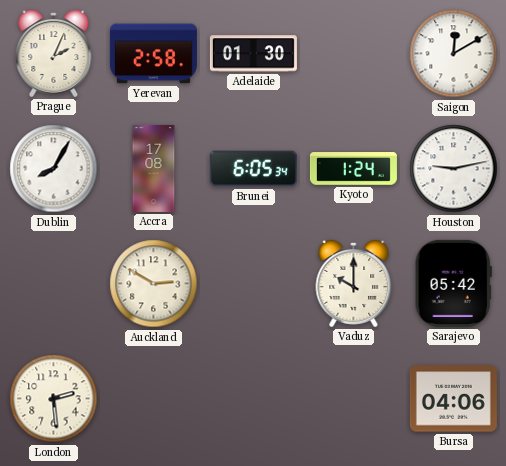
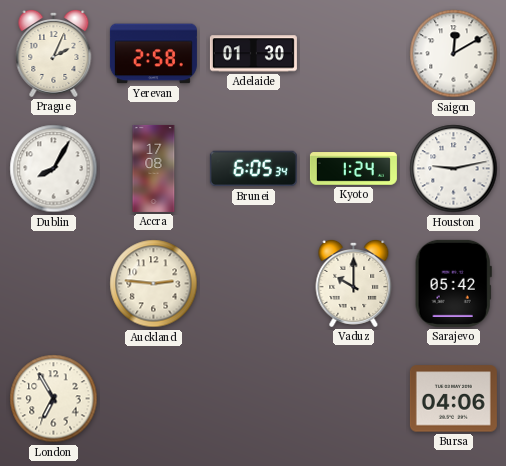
Auckland: 2:50 -> 2:46
London: 2:29 -> 6:55
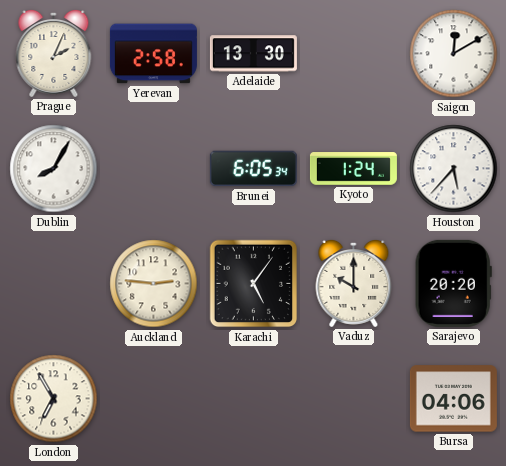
Adelaide: 01:30 -> 13:30
Accra: 17:08 -> none
Houston: 9:13 -> 5:37
Karachi: none -> 5:06
Sarajevo: 05:42 -> 20:20
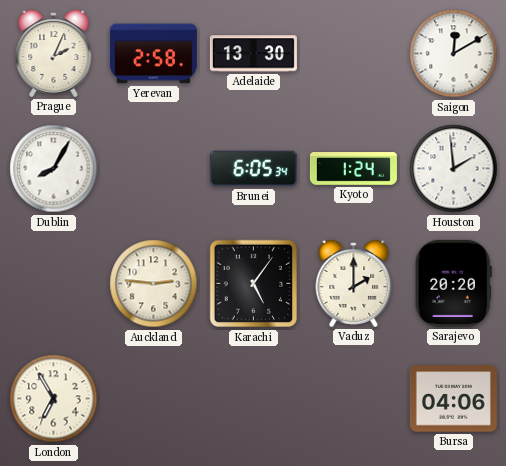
Houston: 5:37 -> 1:59
Vaduz: 10:00 -> 2:00
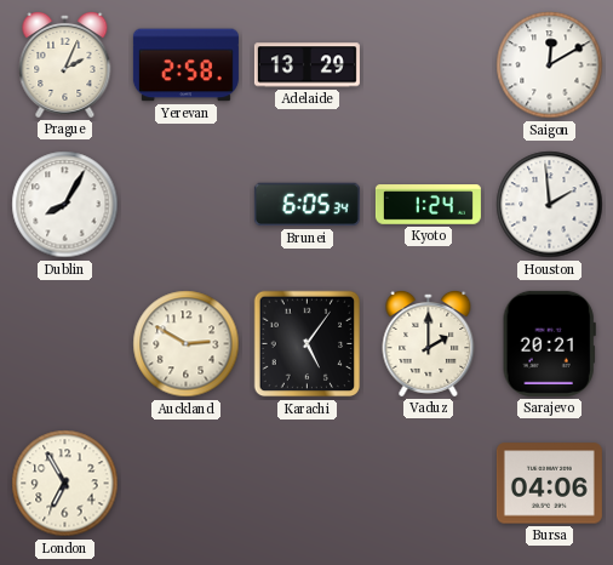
Adelaide: 13:30 -> 13:29
Auckland: 2:46 -> 2:50
Sarajevo: 20:20 -> 20:21
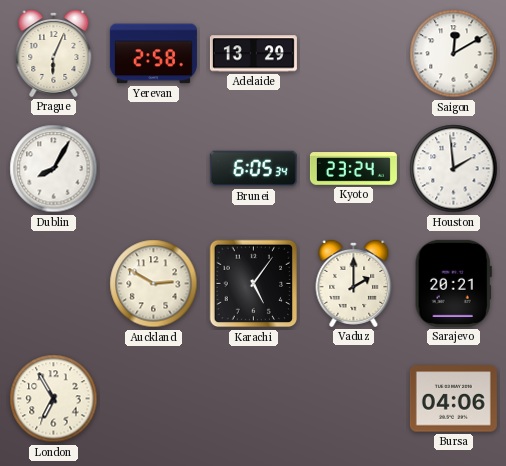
Prague: 2:04 -> 6:04
Kyoto: 1:24 -> 23:24
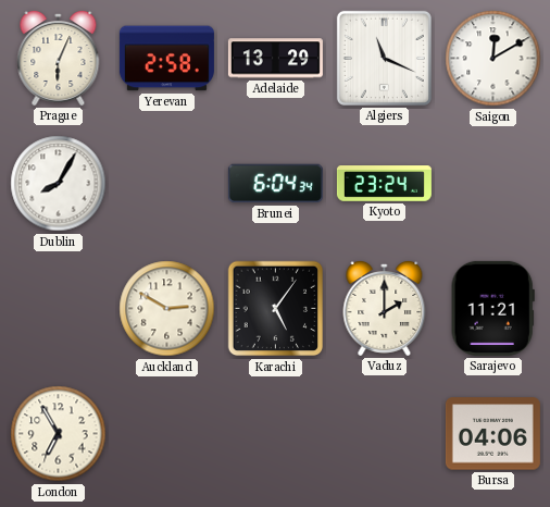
Algiers: none -> 11:19
Brunei: 6:05 -> 6:04
Houston: 1:59 -> none
Sarajevo: 20:21 -> 11:21
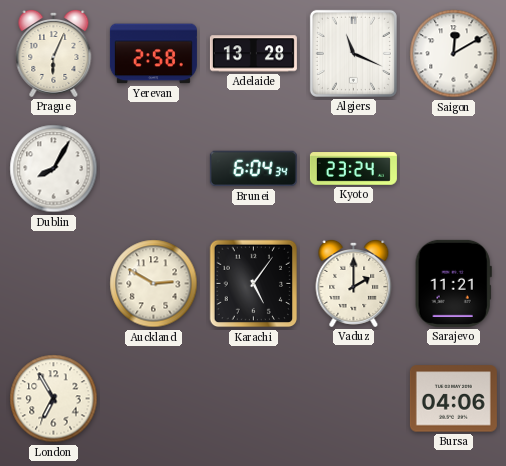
Adelaide: 13:29 -> 13:28
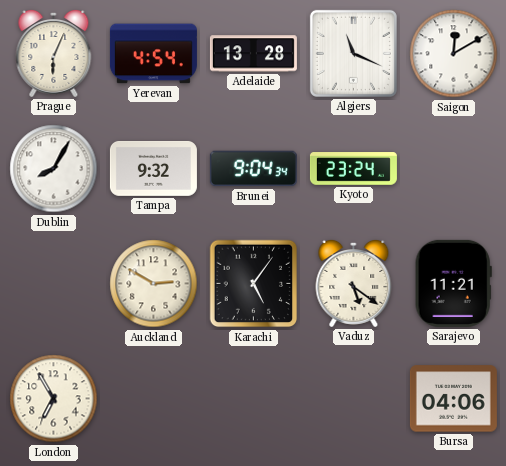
Yerevan: 2:58 -> 4:54
Tampa: none -> 9:32
Brunei: 6:04 -> 9:04
Vaduz: 2:00 -> 5:21
